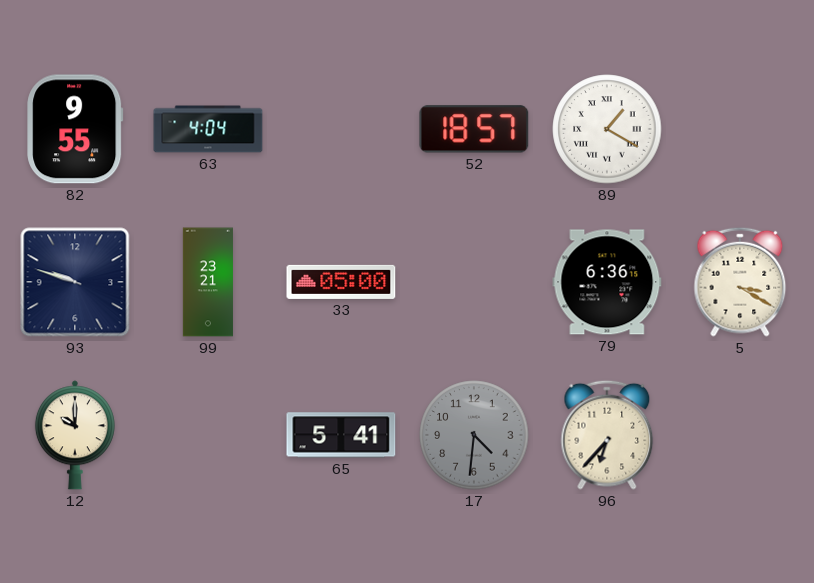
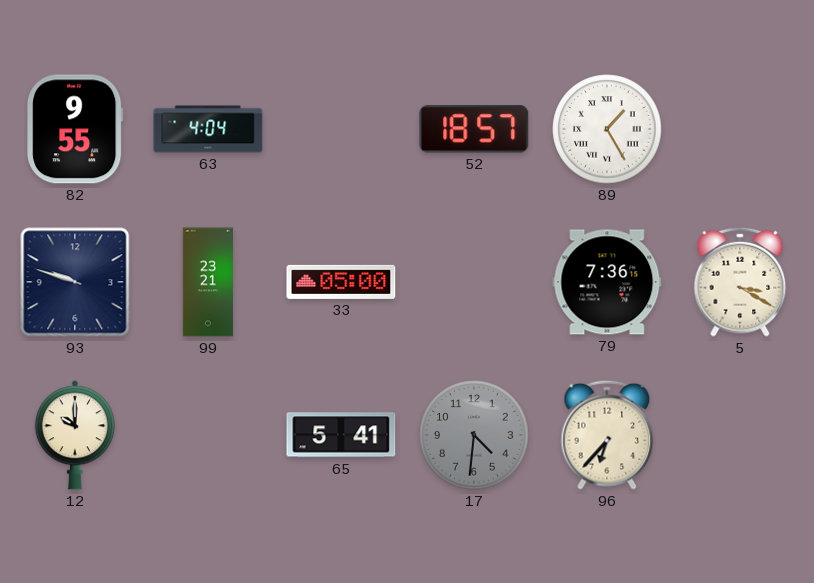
89: 1:20 -> 1:25
79: 6:36 -> 7:36
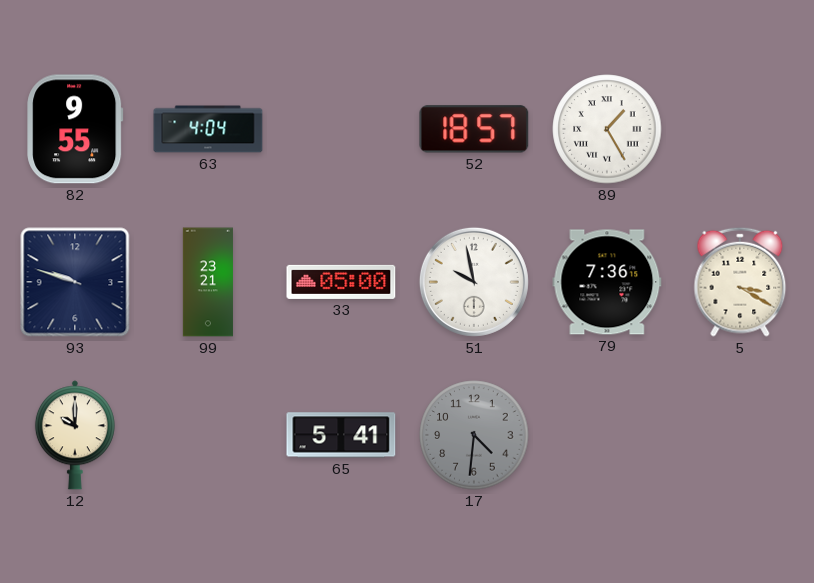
51: none -> 9:58
96: 6:37 -> none
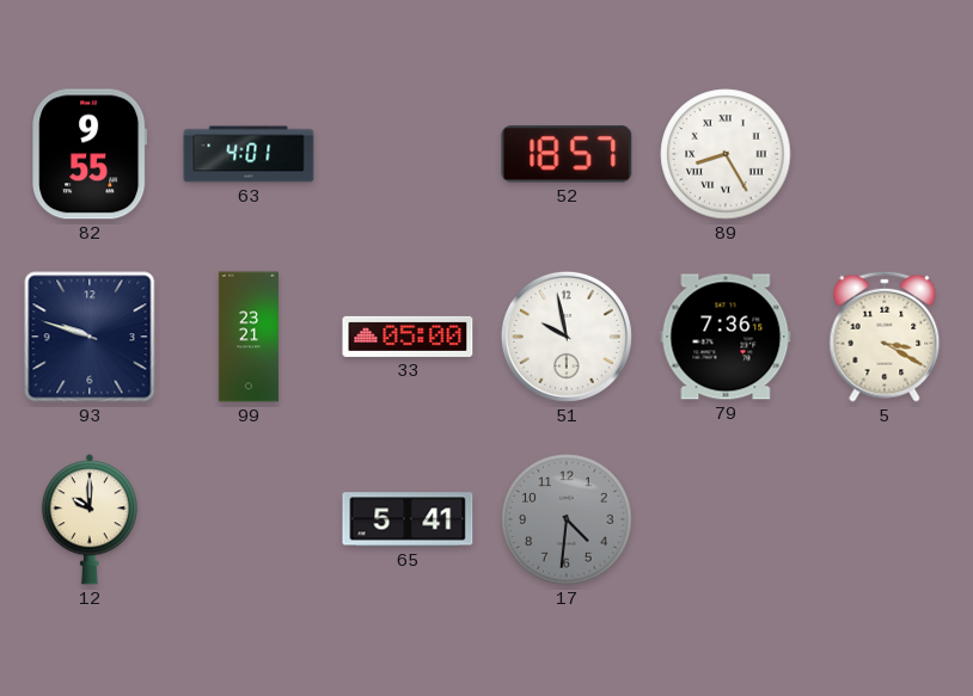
63: 4:04 -> 4:01
89: 1:25 -> 8:25
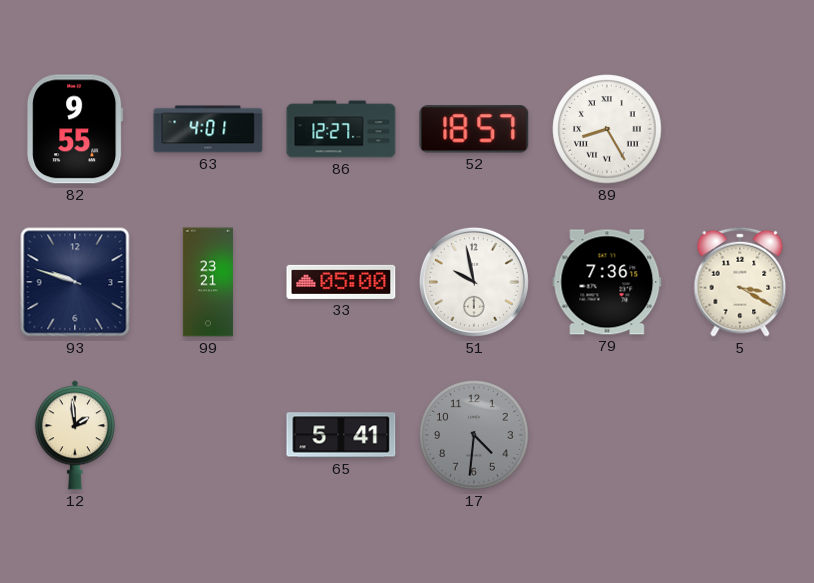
86: none -> 12:27
12: 10:00 -> 1:59
